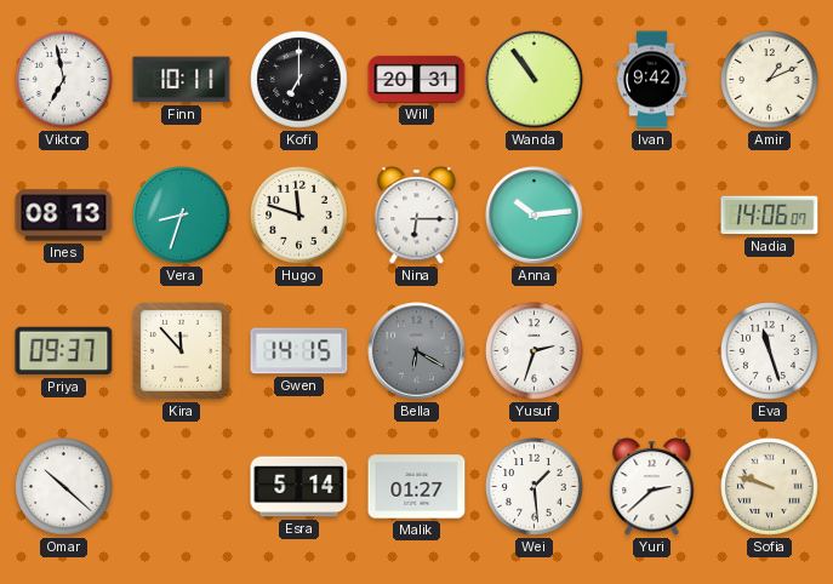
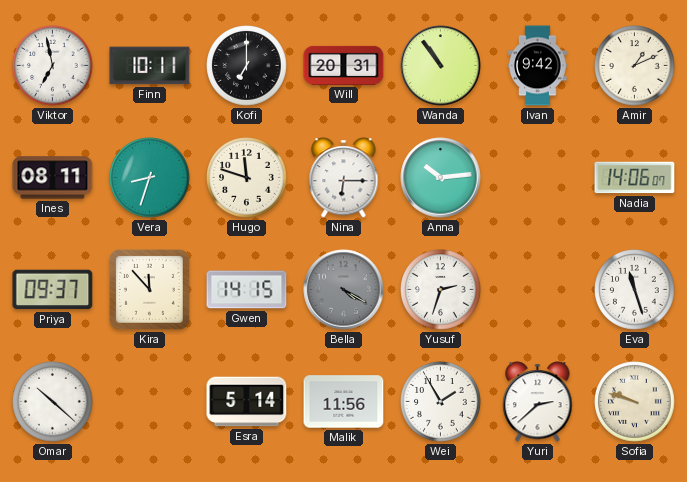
Ines: 08:13 -> 08:11
Bella: 6:20 -> 4:20
Malik: 01:27 -> 11:56
Wei: 1:29 -> 1:55
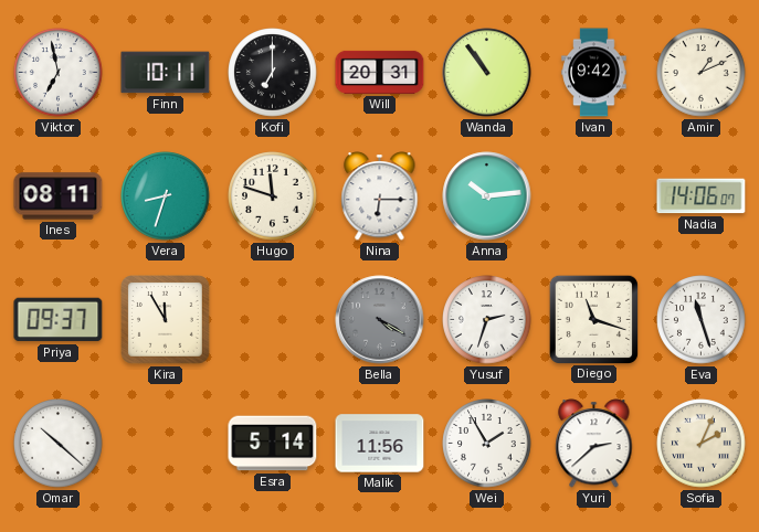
Kira: 11:53 -> 11:55
Gwen: 14:15 -> none
Diego: none -> 11:18
Sofia: 9:48 -> 2:04
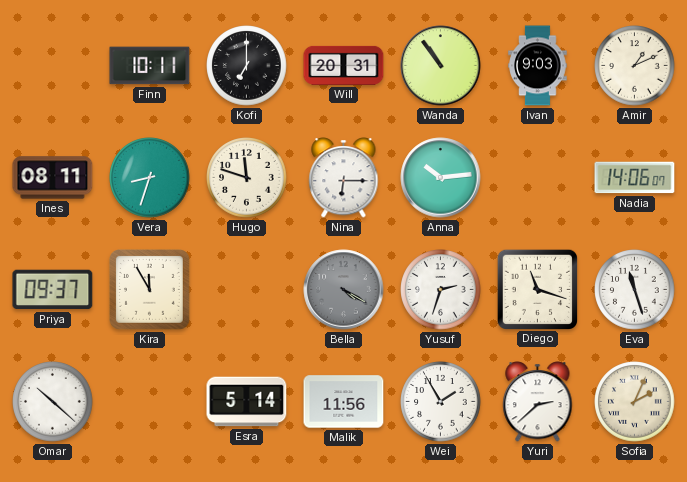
Viktor: 6:58 -> none
Ivan: 9:42 -> 9:03
